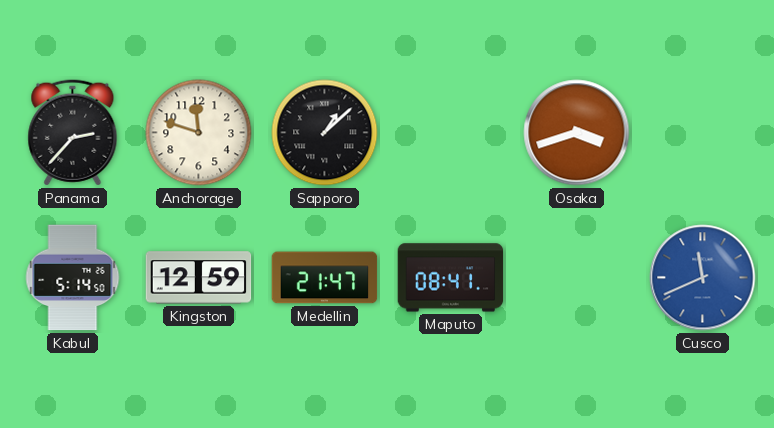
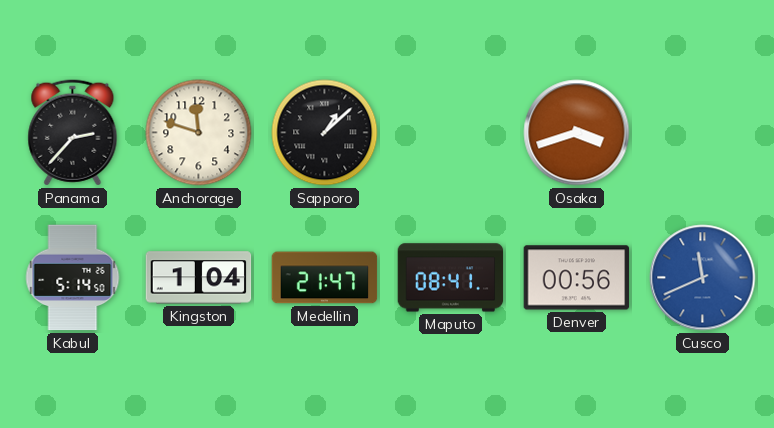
Kingston: 12:59 -> 1:04
Denver: none -> 00:56
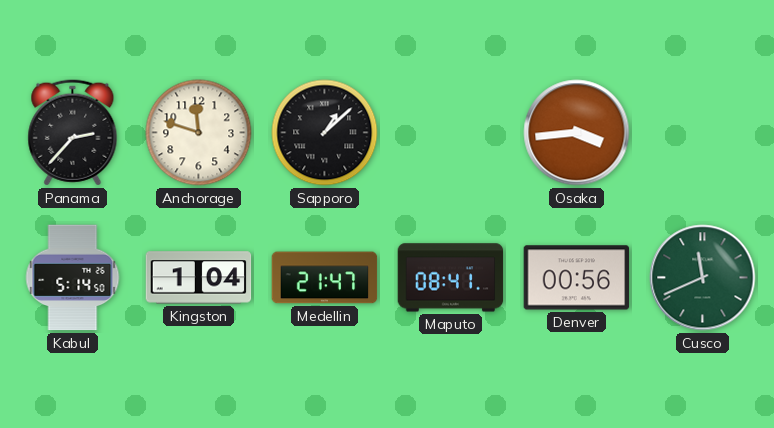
Osaka: 3:42 -> 3:44
Cusco dial: blue -> green
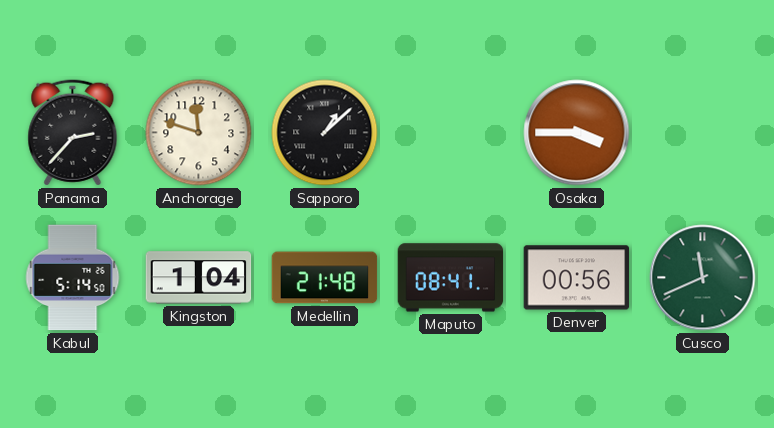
Osaka: 3:44 -> 3:45
Medellin: 21:47 -> 21:48
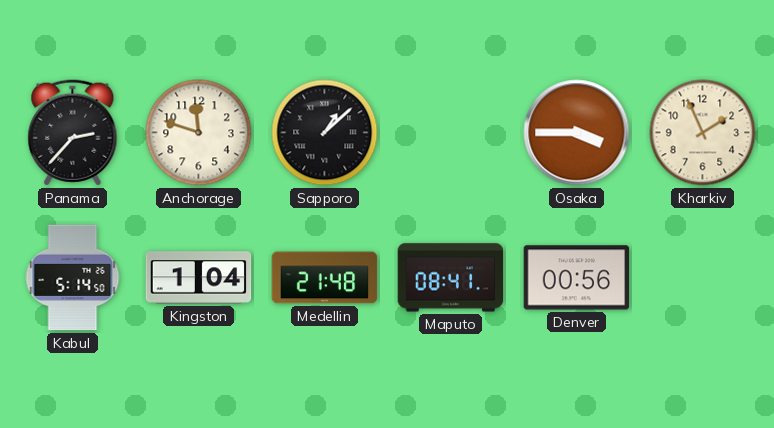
Kharkiv: none -> 1:56
Cusco: 11:41 -> none
